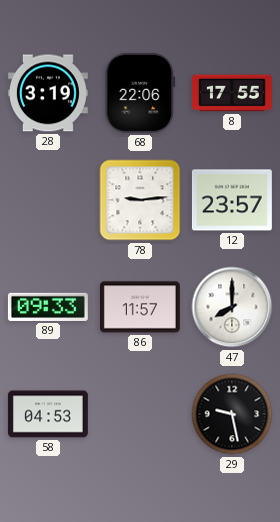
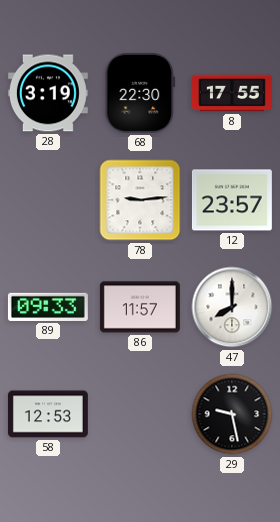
68: 22:06 -> 22:30
58: 04:53 -> 12:53
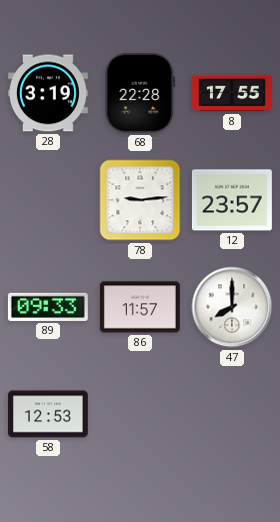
68: 22:30 -> 22:28
29: 9:28 -> none
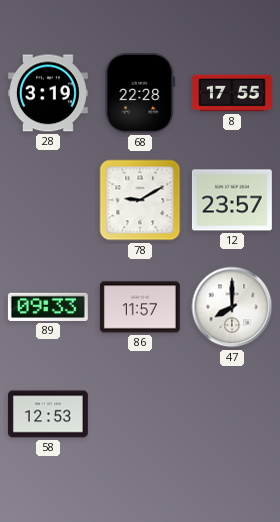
78: 9:14 -> 9:10
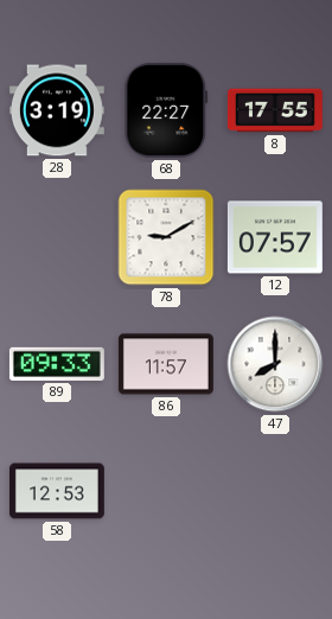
68: 22:28 -> 22:27
12: 23:57 -> 07:57
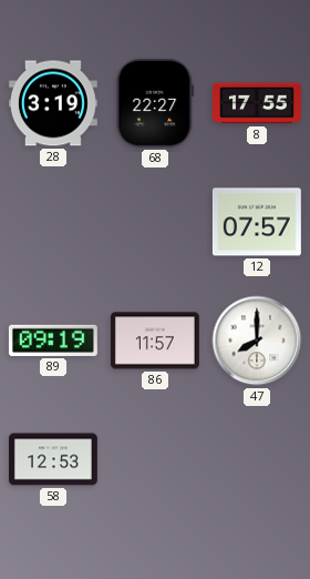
78: 9:10 -> none
89: 09:33 -> 09:19
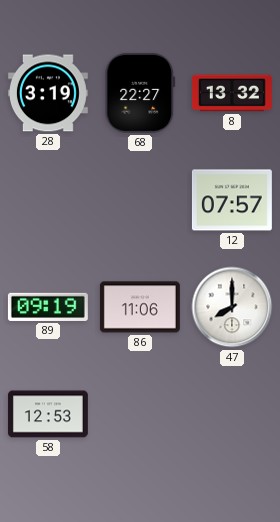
8: 17:55 -> 13:32
86: 11:57 -> 11:06
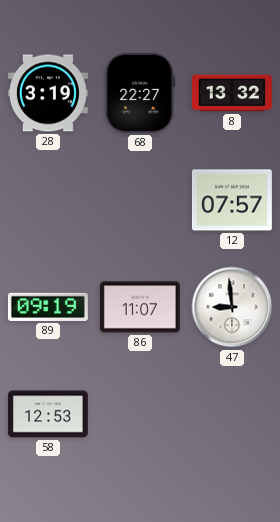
86: 11:06 -> 11:07
47: 8:00 -> 8:59
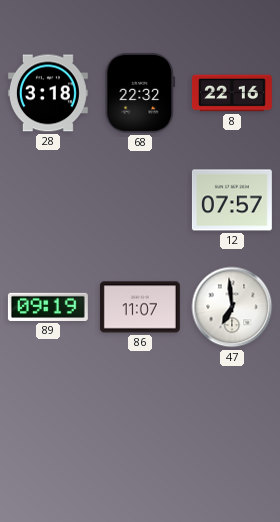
28: 3:19 -> 3:18
68: 22:27 -> 22:32
8: 13:32 -> 22:16
47: 8:59 -> 6:59
58: 12:53 -> none
